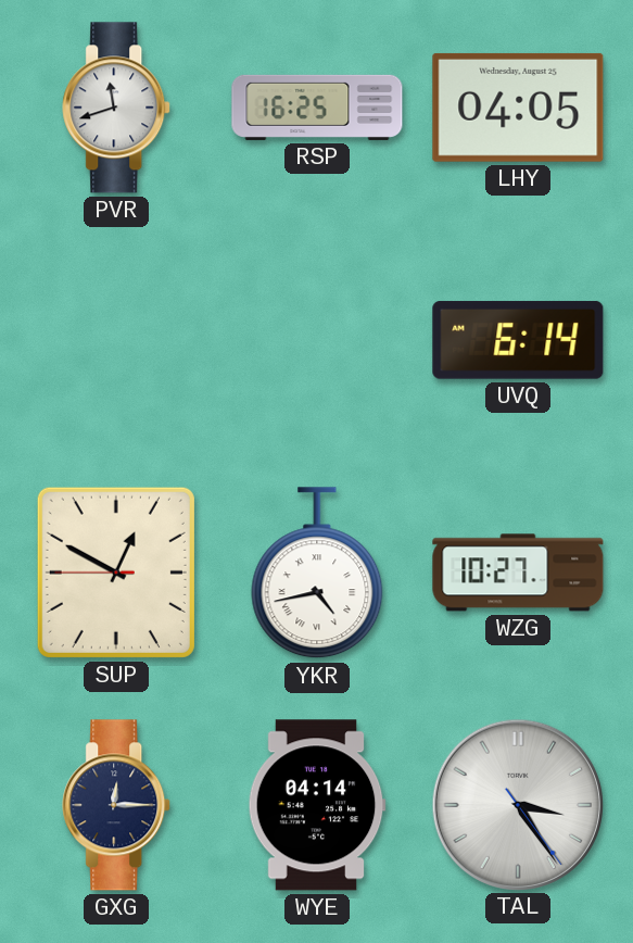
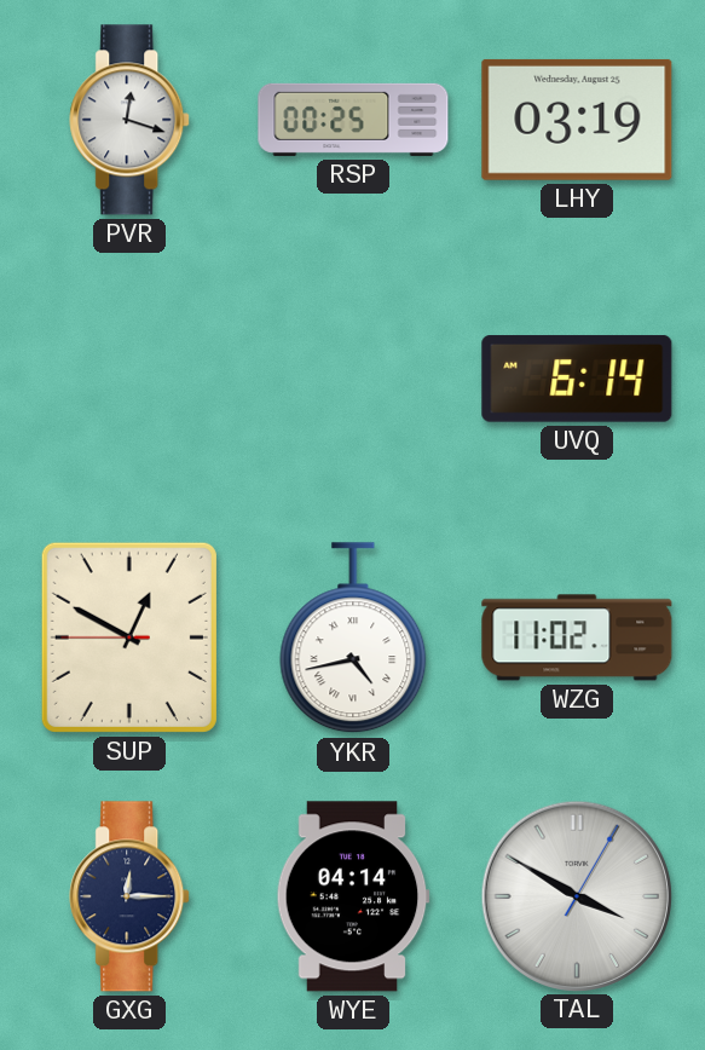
PVR: 11:42 -> 12:18
RSP: 16:25 -> 00:25
LHY: 04:05 -> 03:19
WZG: 10:27 -> 11:02
TAL: 3:24 -> 3:50
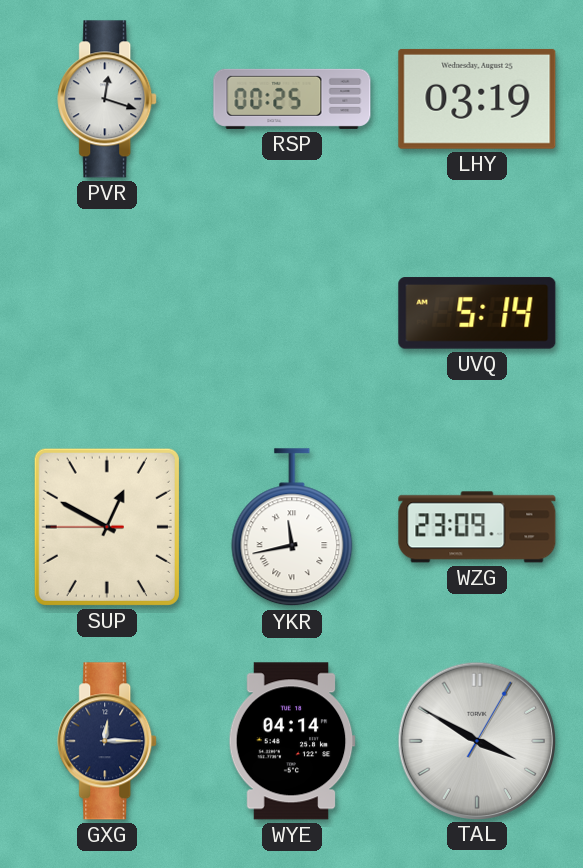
UVQ: 6:14 -> 5:14
YKR: 4:43 -> 11:43
WZG: 11:02 -> 23:09
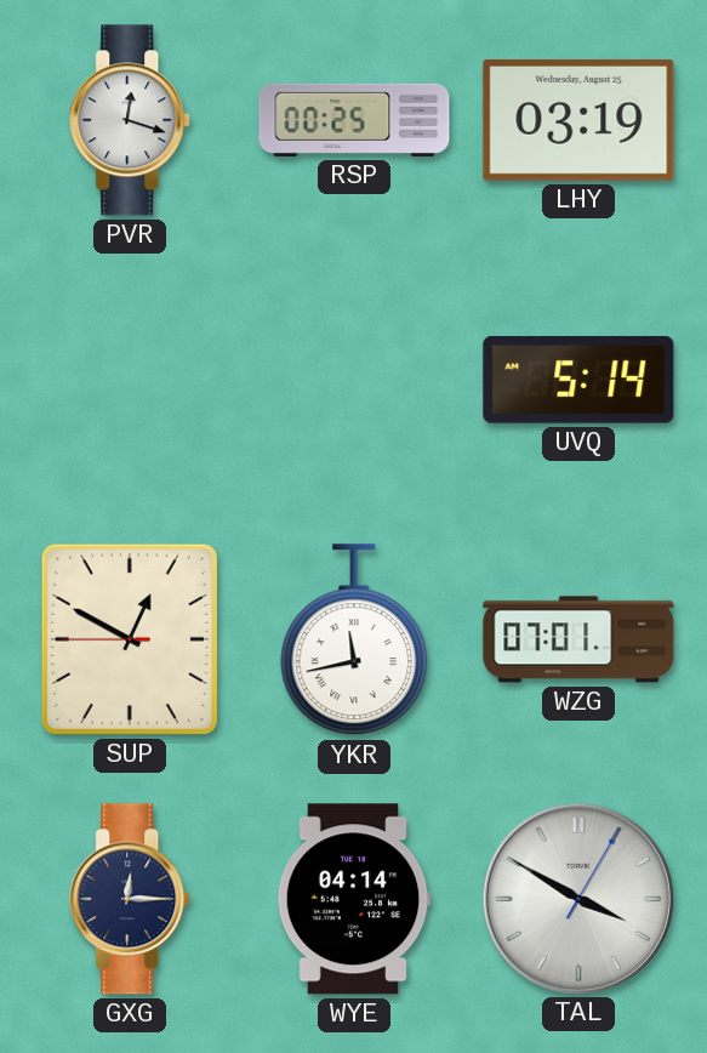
WZG: 23:09 -> 07:01
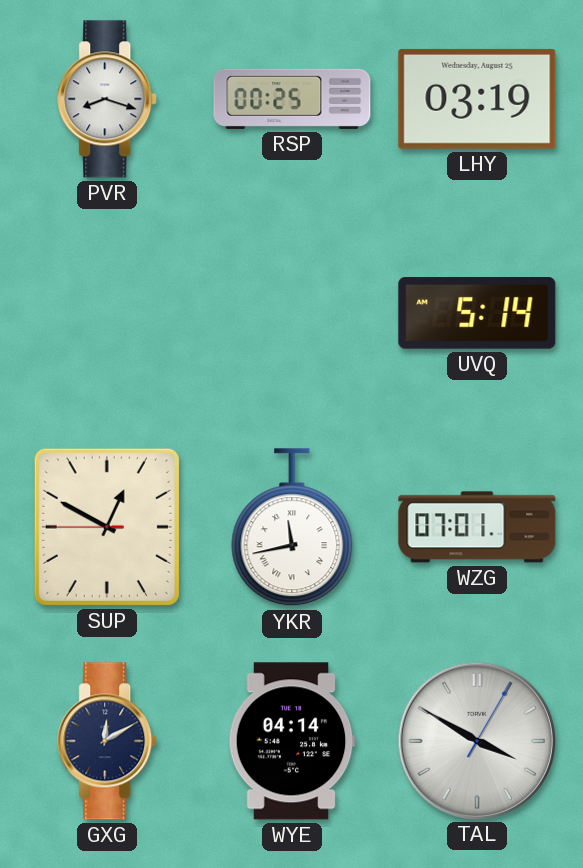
PVR: 12:18 -> 8:18
GXG: 12:15 -> 12:10
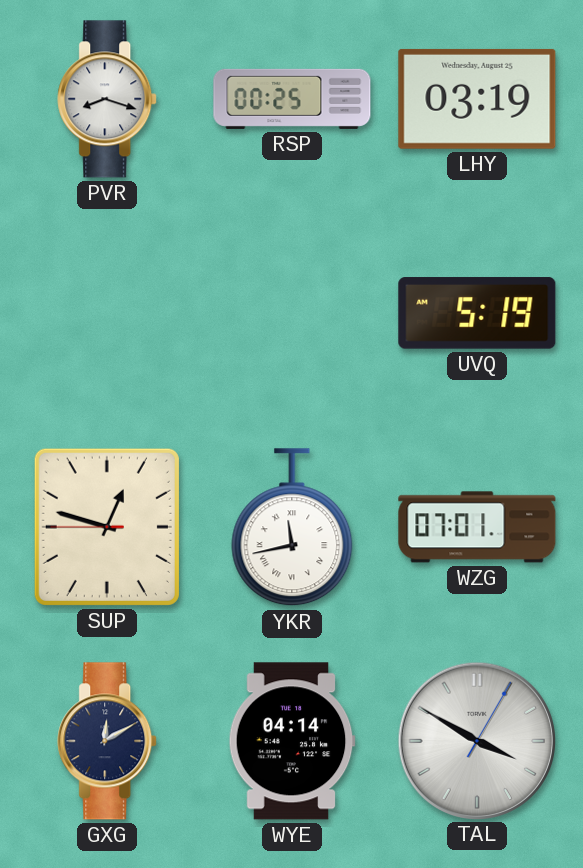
UVQ: 5:14 -> 5:19
SUP: 12:49 -> 12:47
